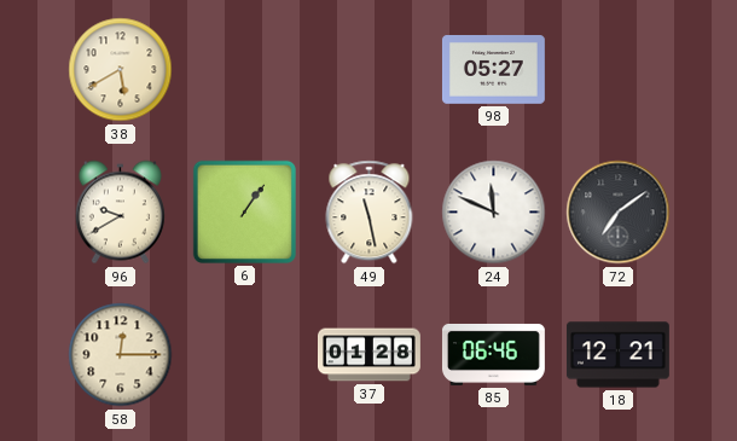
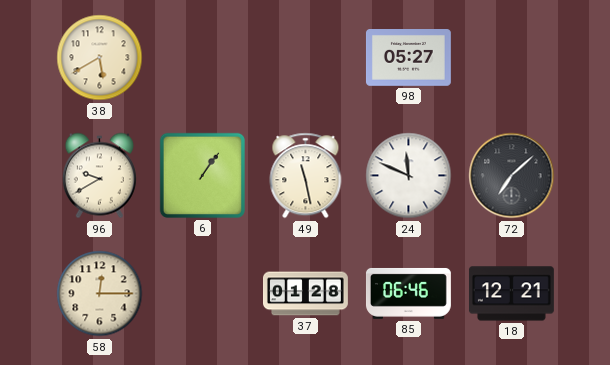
72: 7:09 -> 7:08
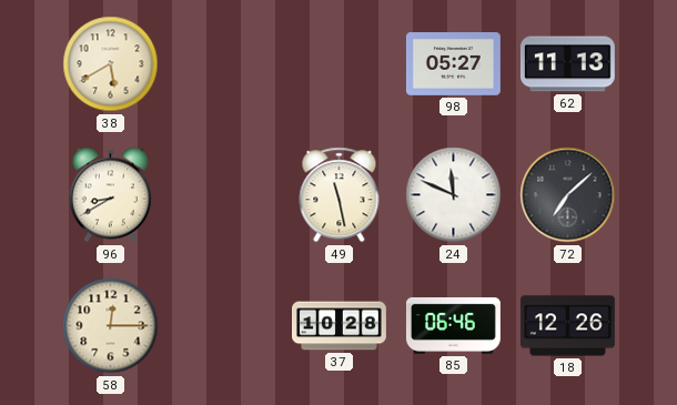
62: none -> 11:13
96: 9:40 -> 8:40
6: 1:06 -> none
37: 01:28 -> 10:28
18: 12:21 -> 12:26
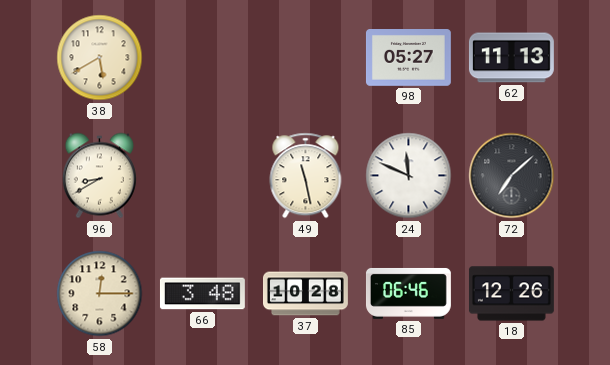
66: none -> 3:48
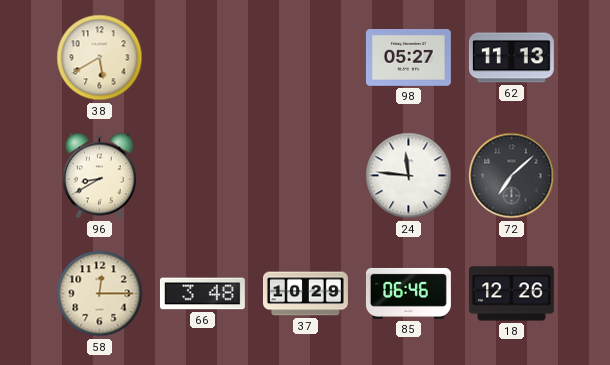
49: 11:28 -> none
24: 11:49 -> 11:46
37: 10:28 -> 10:29
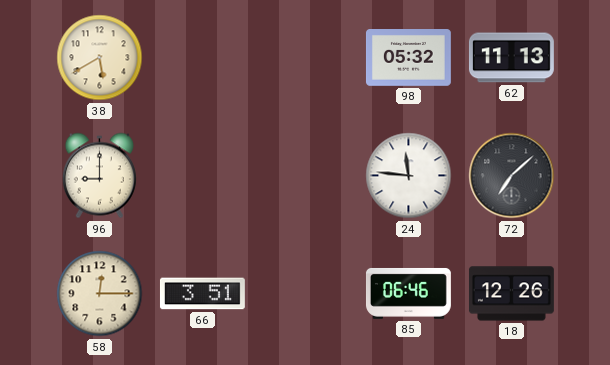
98: 05:27 -> 05:32
96: 8:40 -> 9:00
66: 3:48 -> 3:51
37: 10:29 -> none
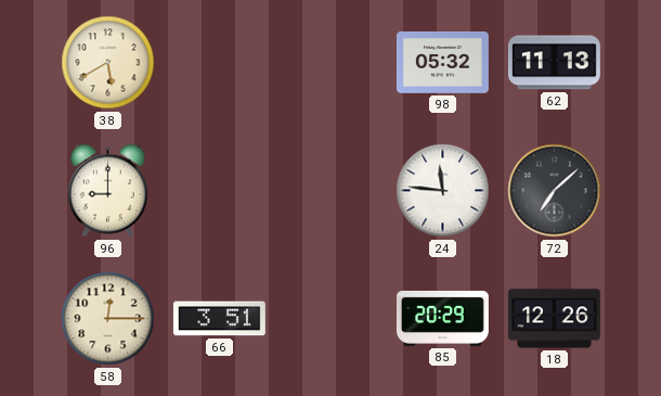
85: 06:46 -> 20:29
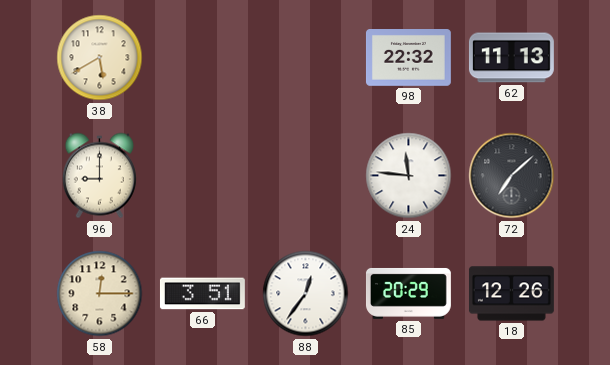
98: 05:32 -> 22:32
88: none -> 12:36
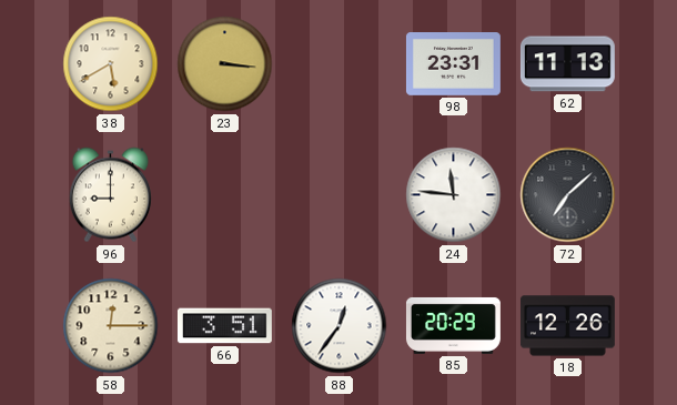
23: none -> 3:16
98: 22:32 -> 23:31
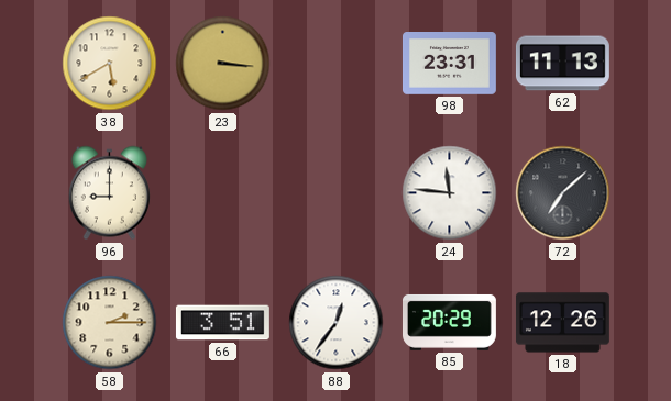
58: 12:15 -> 2:15
